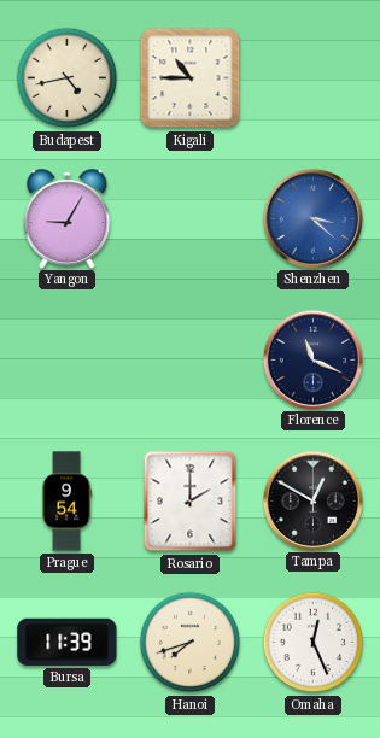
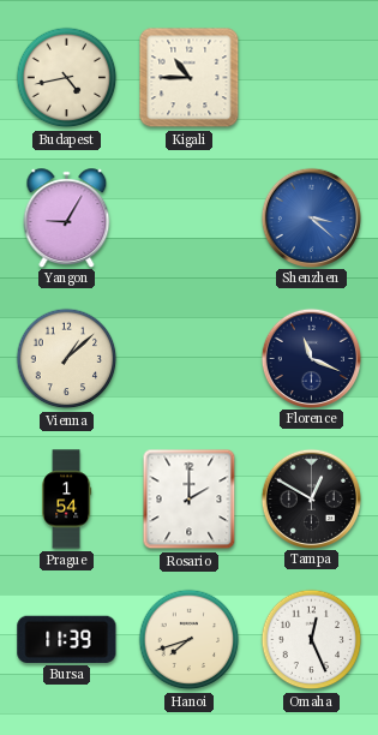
Vienna: none -> 1:08
Prague: 9:54 -> 1:54
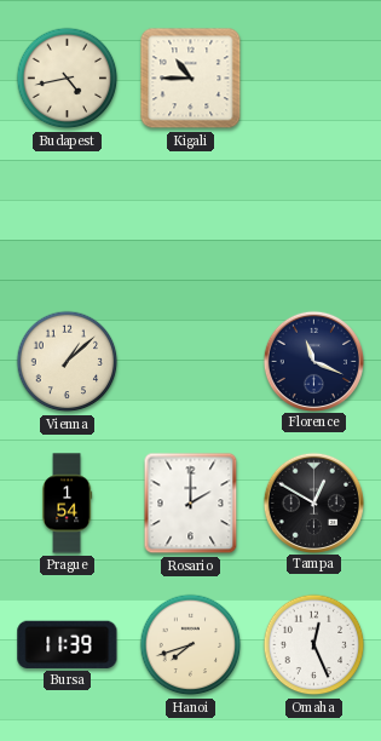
Yangon: 9:05 -> none
Shenzhen: 3:22 -> none
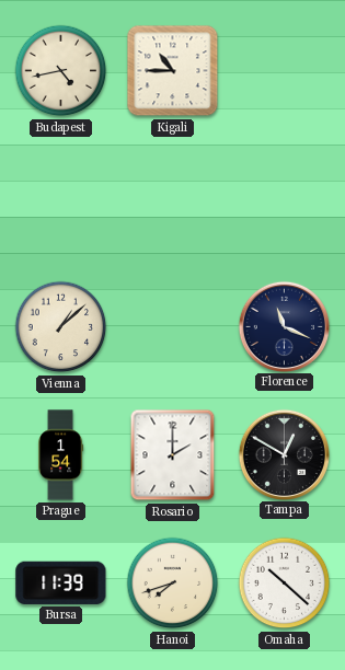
Omaha: 12:26 -> 10:22
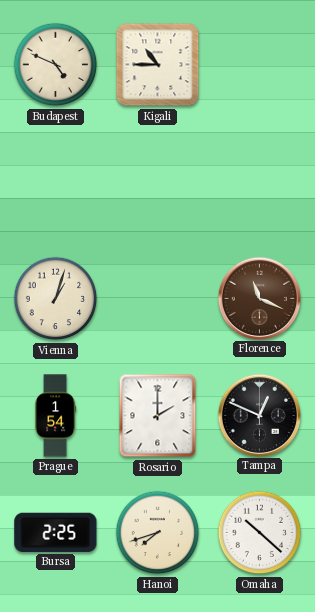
Budapest: 4:43 -> 4:49
Vienna: 1:08 -> 1:03
Florence dial: navy -> brown
Tampa: 12:50 -> 12:49
Bursa: 11:39 -> 2:25
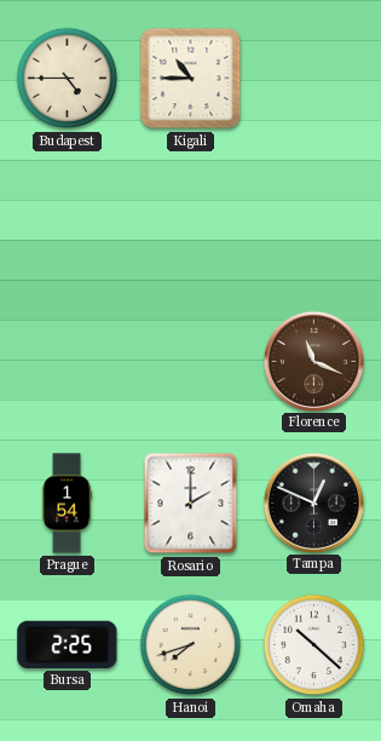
Budapest: 4:49 -> 4:45
Vienna: 1:03 -> none
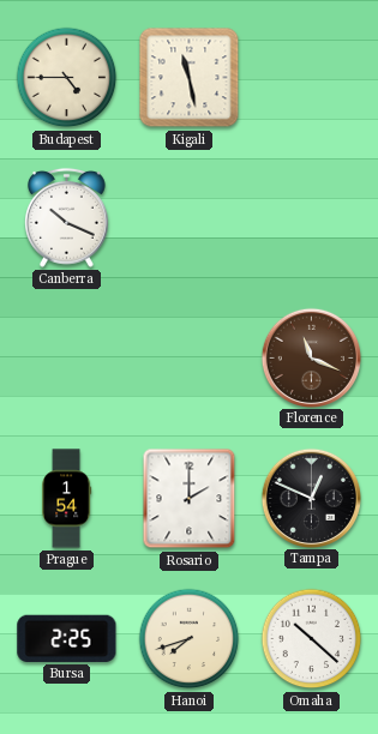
Kigali: 10:45 -> 11:28
Canberra: none -> 10:19
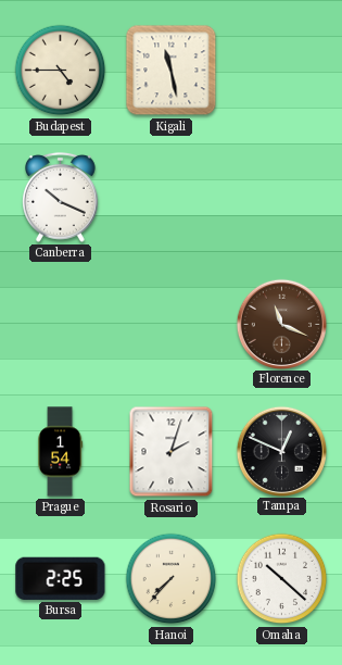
Rosario: 2:00 -> 2:03
Hanoi: 7:42 -> 7:37
